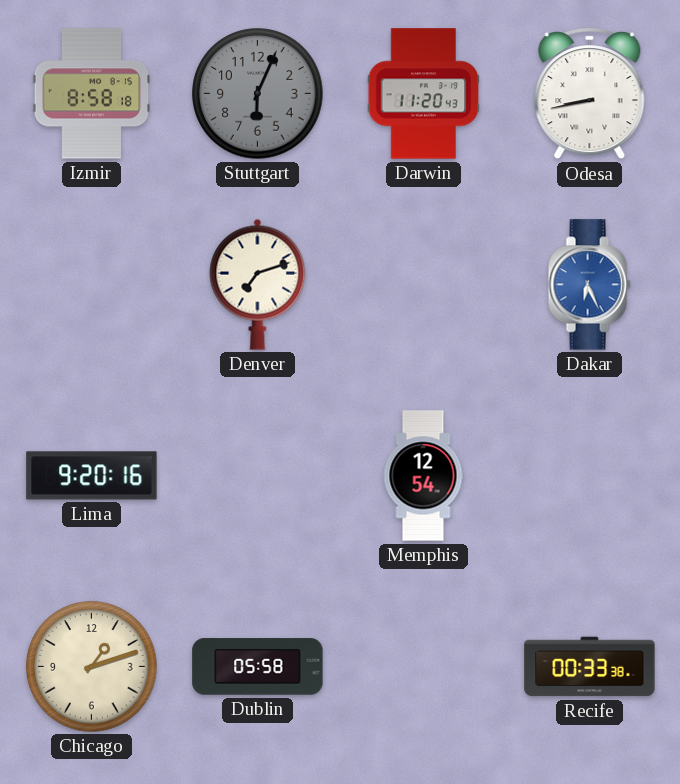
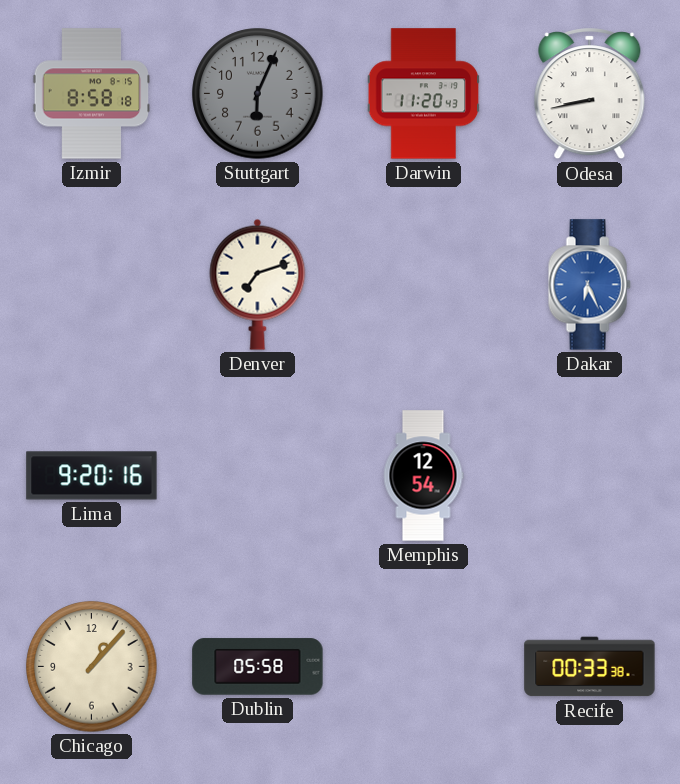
Chicago: 1:12 -> 1:07
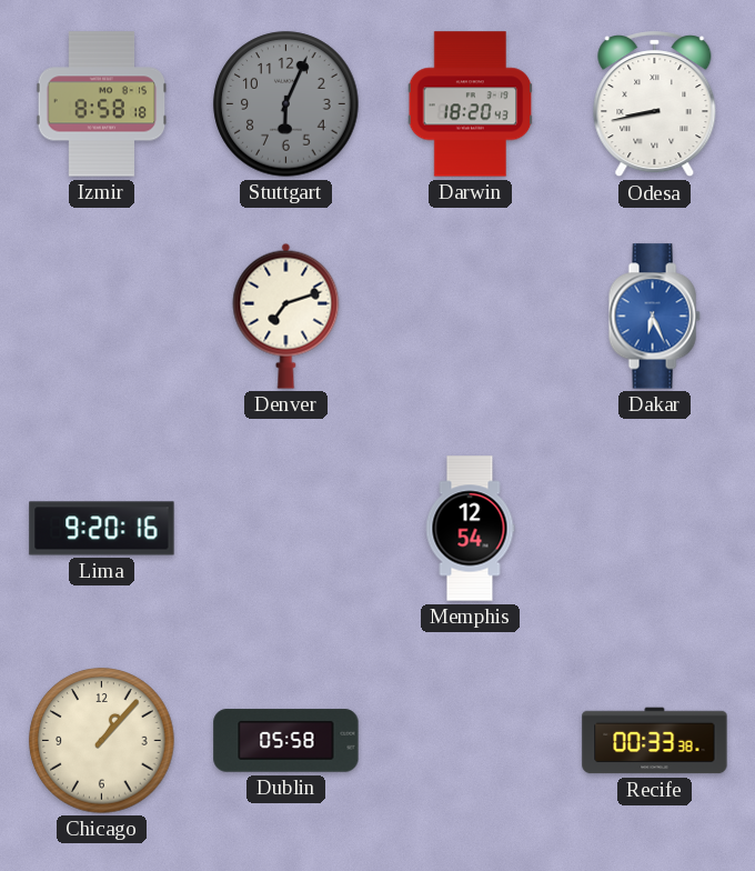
Darwin: 11:20 -> 18:20
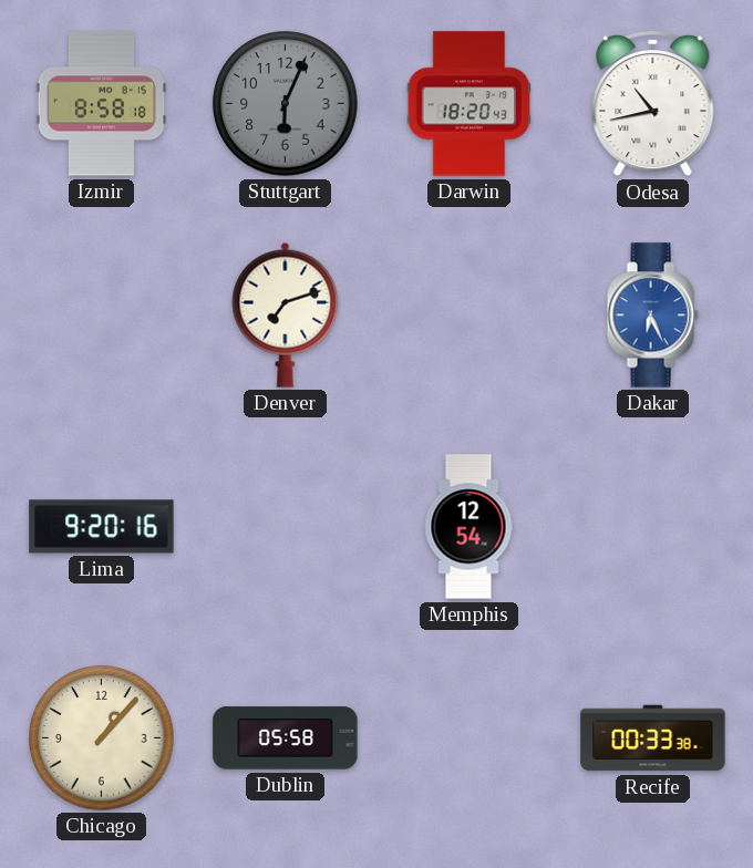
Odesa: 8:43 -> 10:43
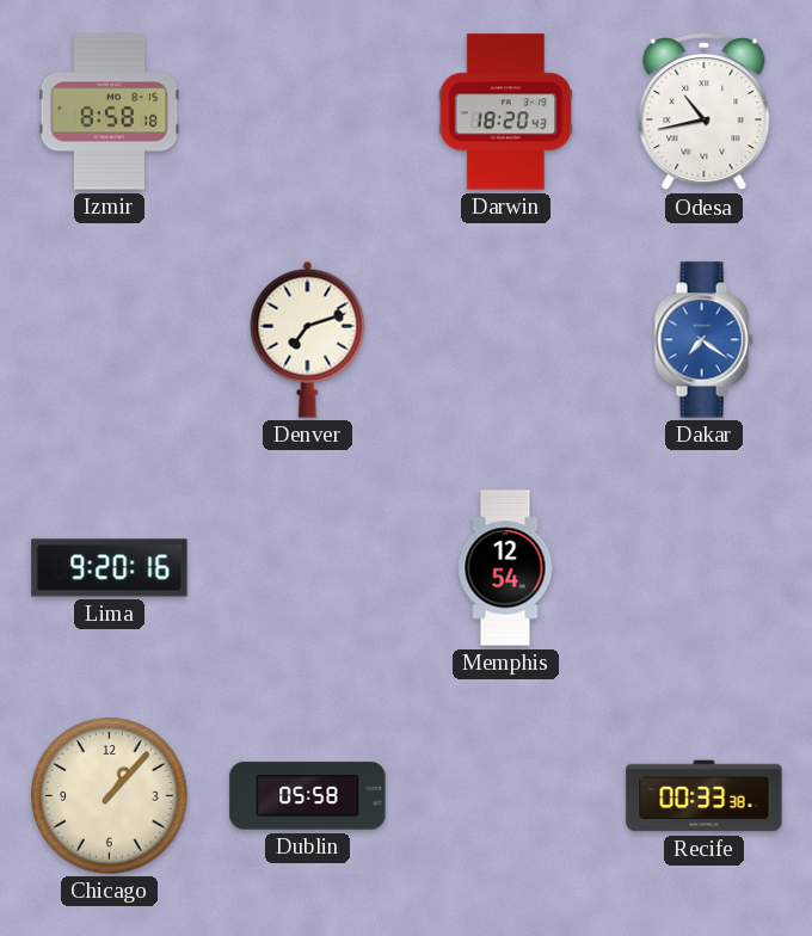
Stuttgart: 6:04 -> none
Dakar: 6:26 -> 7:21
